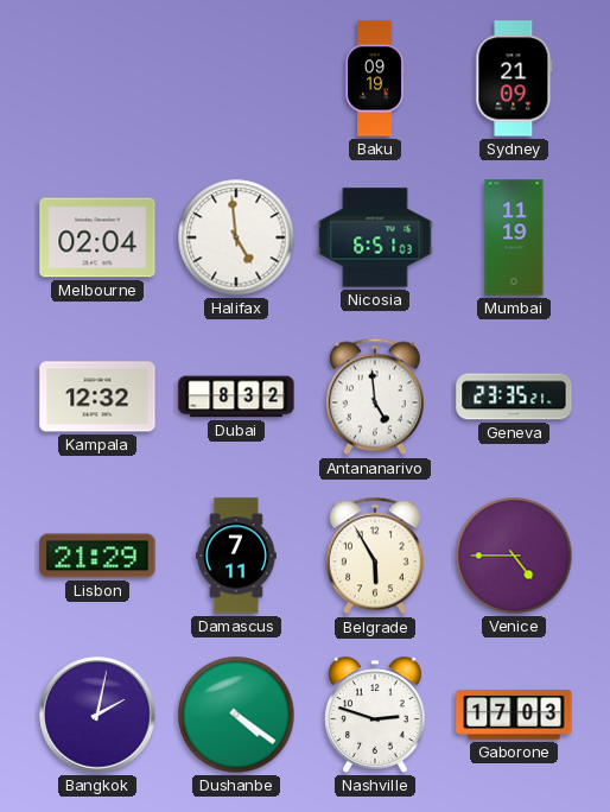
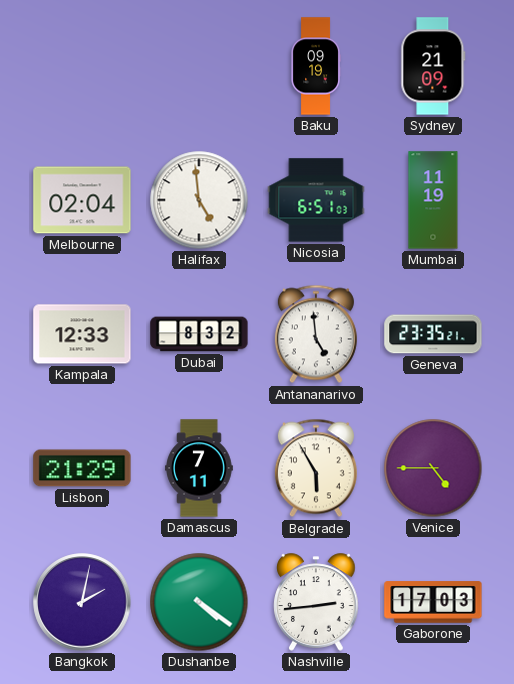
Kampala: 12:32 -> 12:33
Nashville: 2:48 -> 2:44
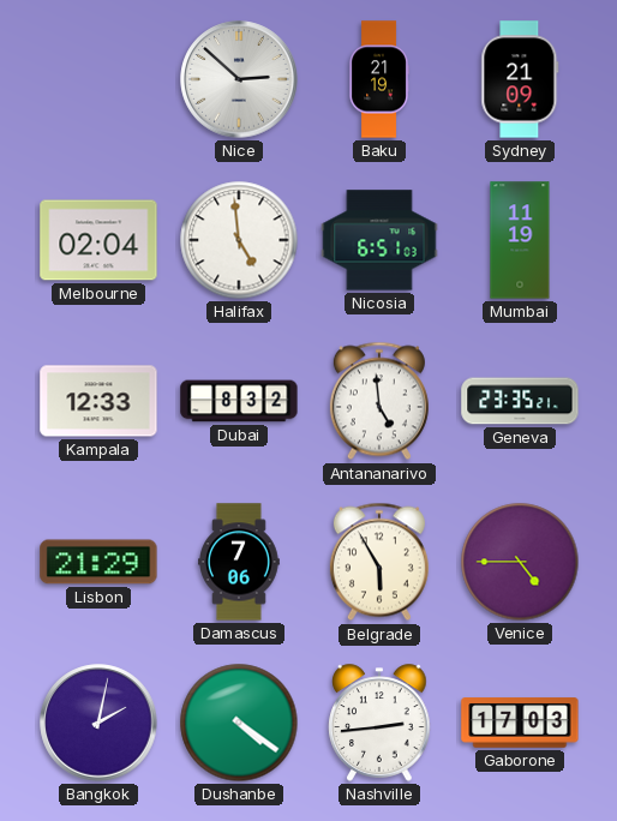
Nice: none -> 2:52
Baku: 09:19 -> 21:19
Damascus: 7:11 -> 7:06
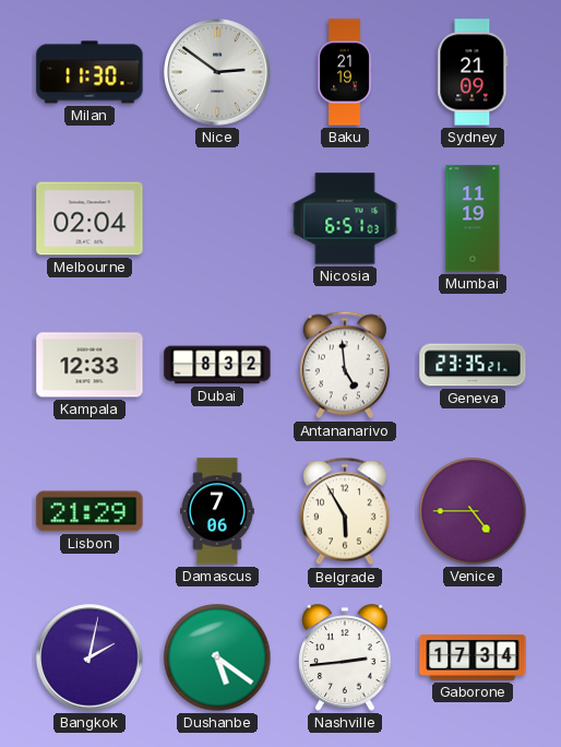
Milan: none -> 11:30
Nice: 2:52 -> 2:51
Halifax: 4:59 -> none
Dushanbe: 4:21 -> 5:21
Gaborone: 17:03 -> 17:34
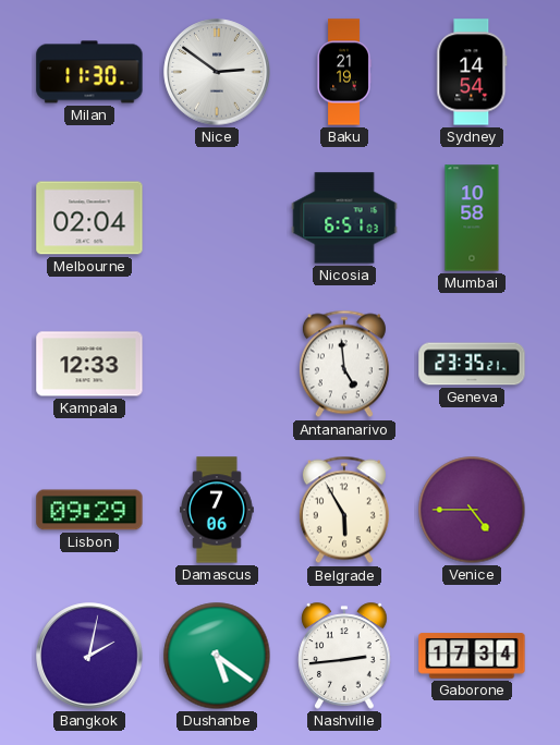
Sydney: 21:09 -> 14:54
Mumbai: 11:19 -> 10:58
Dubai: 8:32 -> none
Lisbon: 21:29 -> 09:29
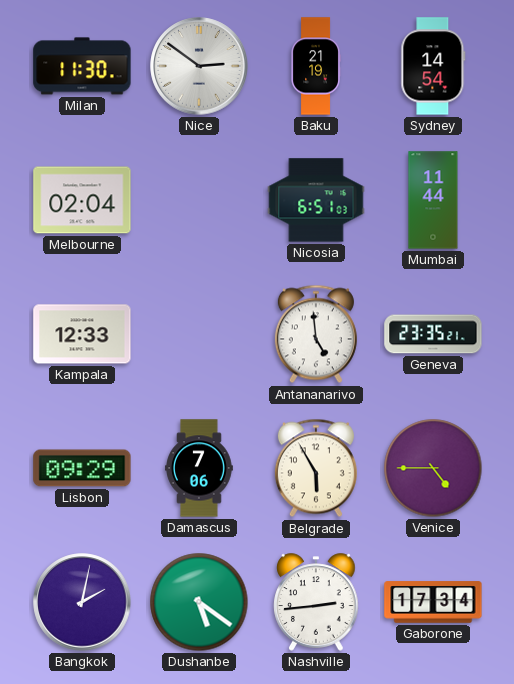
Mumbai: 10:58 -> 11:44
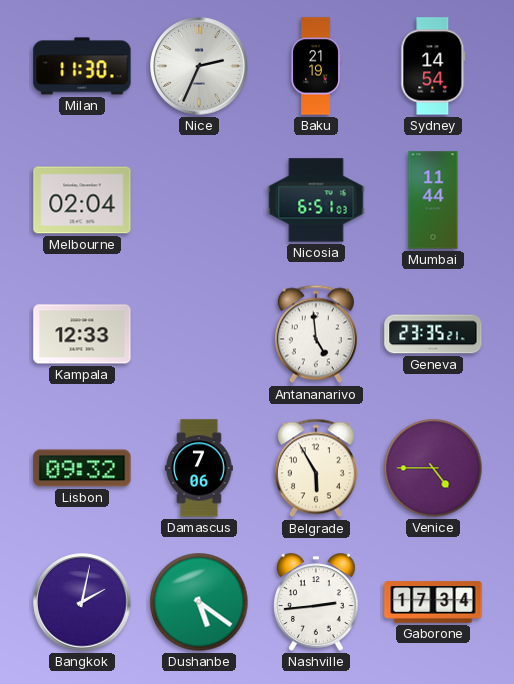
Nice: 2:51 -> 2:34
Lisbon: 09:29 -> 09:32
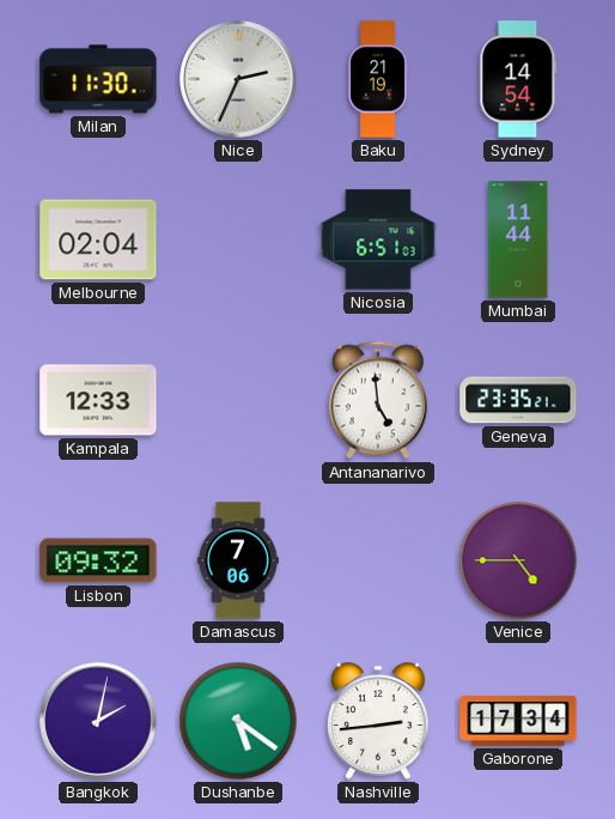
Belgrade: 5:55 -> none
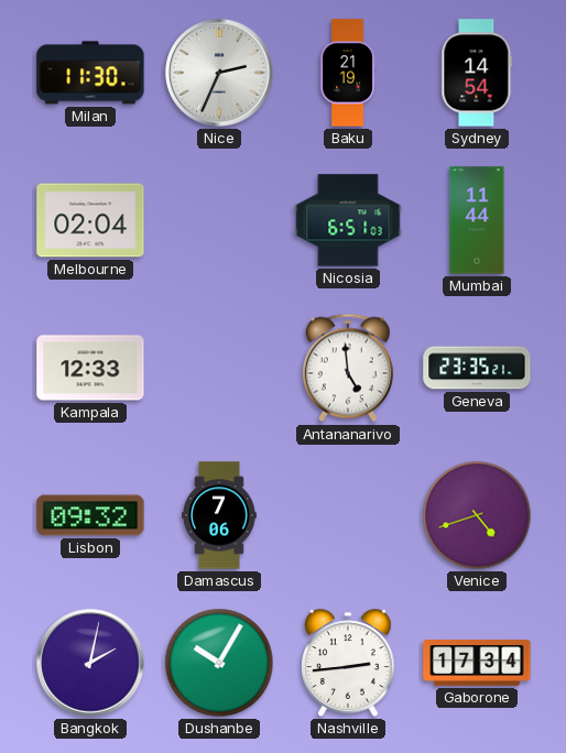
Venice: 4:45 -> 4:42
Dushanbe: 5:21 -> 10:05
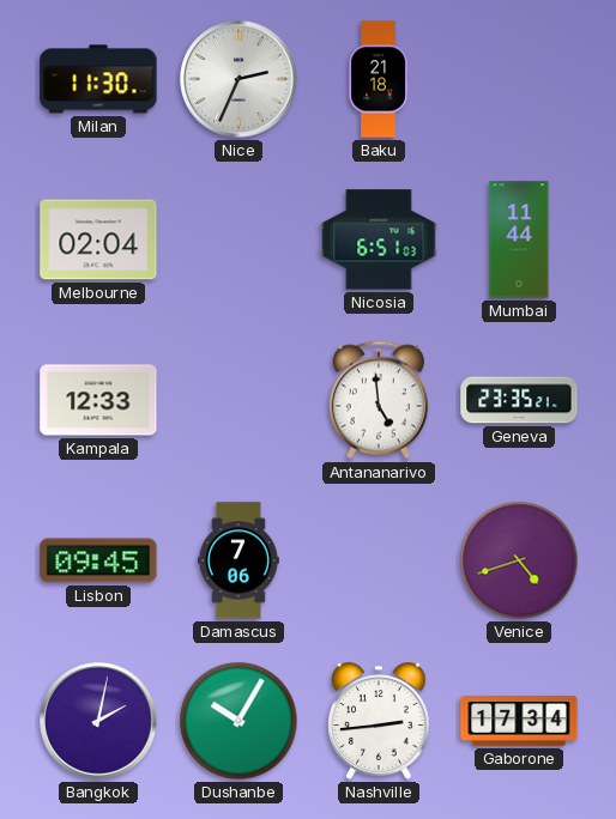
Baku: 21:19 -> 21:18
Sydney: 14:54 -> none
Lisbon: 09:32 -> 09:45
